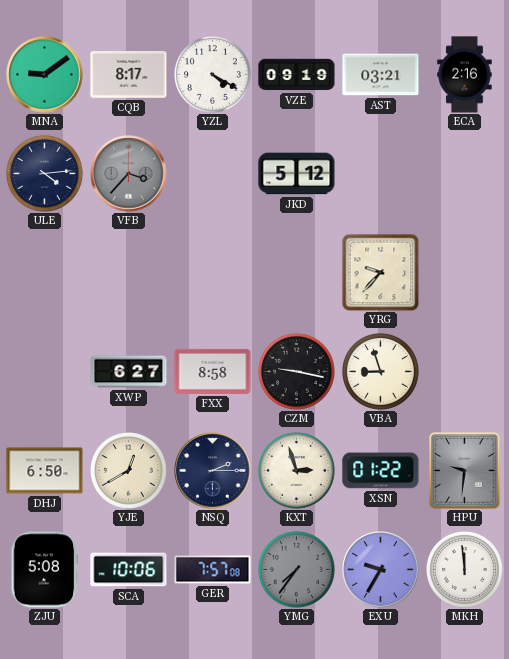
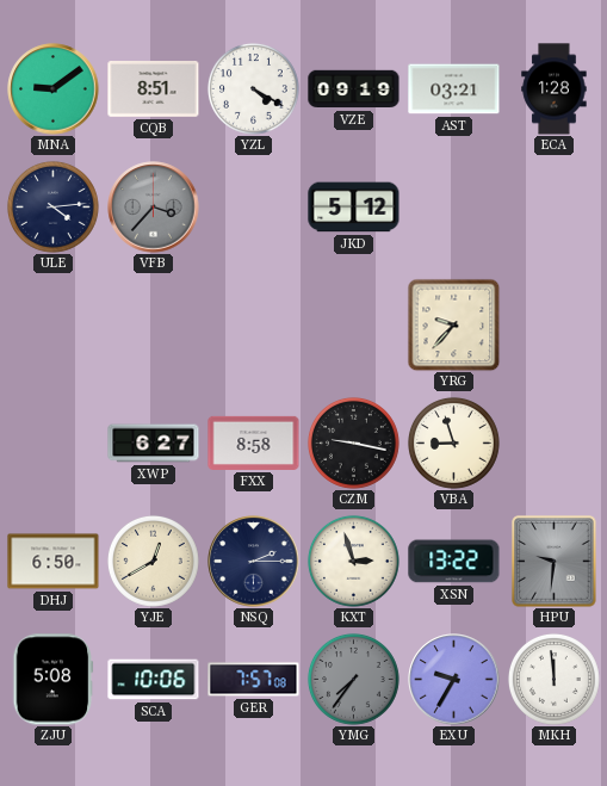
CQB: 8:17 -> 8:51
ECA: 2:16 -> 1:28
XSN: 01:22 -> 13:22
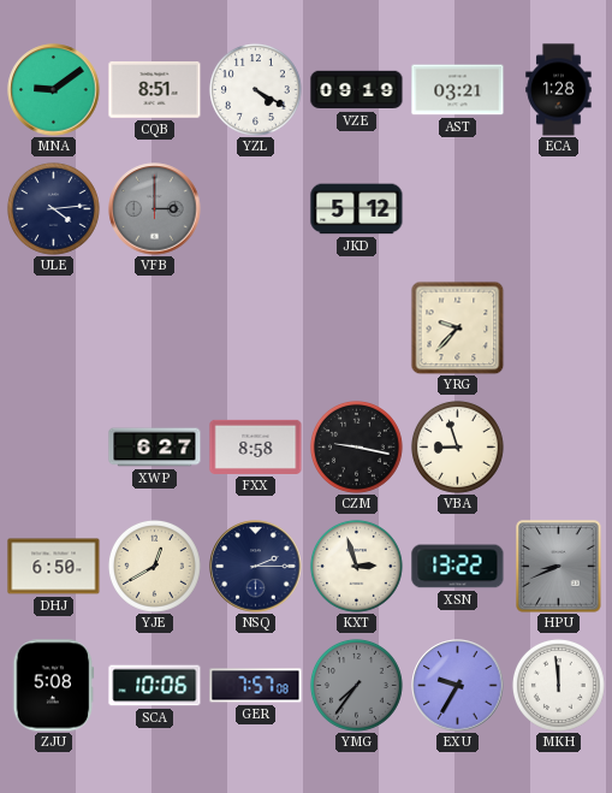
VFB: 3:37 -> 3:00
HPU: 9:31 -> 8:41
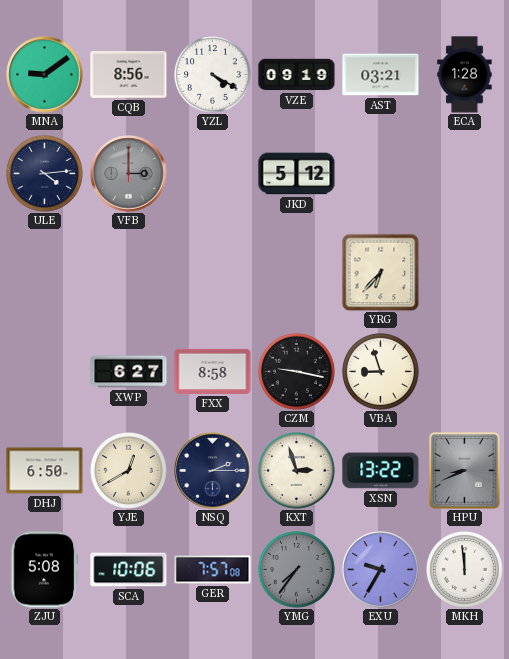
CQB: 8:51 -> 8:56
YRG: 9:37 -> 6:37
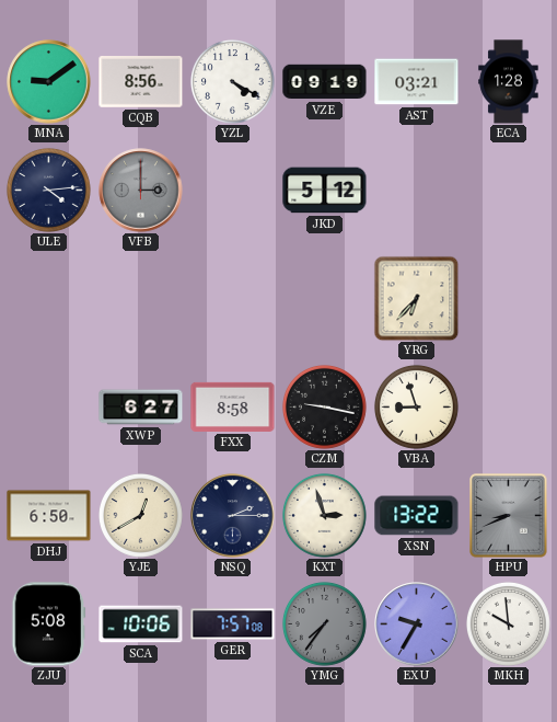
MKH: 11:59 -> 9:59
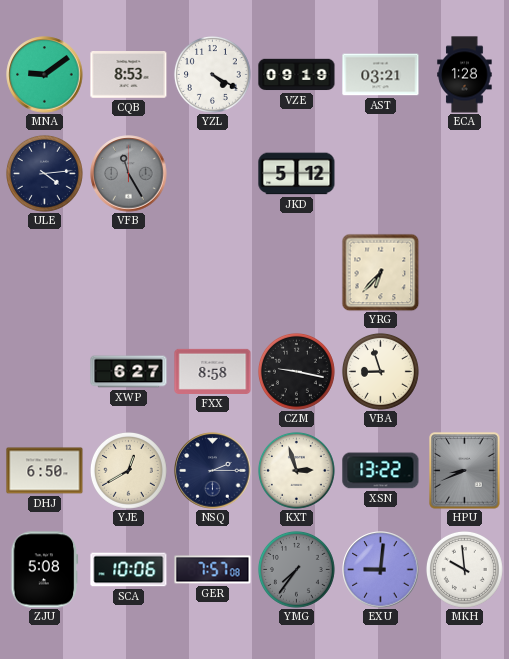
CQB: 8:56 -> 8:53
VFB: 3:00 -> 11:25
EXU: 9:35 -> 9:01
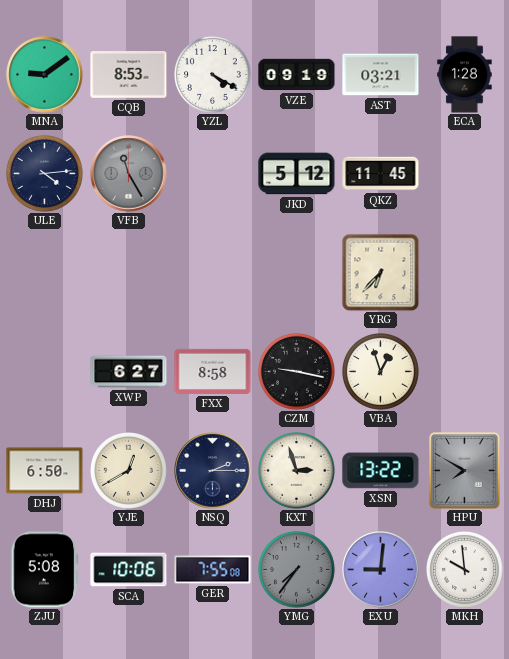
QKZ: none -> 11:45
VBA: 8:57 -> 12:57
HPU: 8:41 -> 7:50
GER: 7:57 -> 7:55
